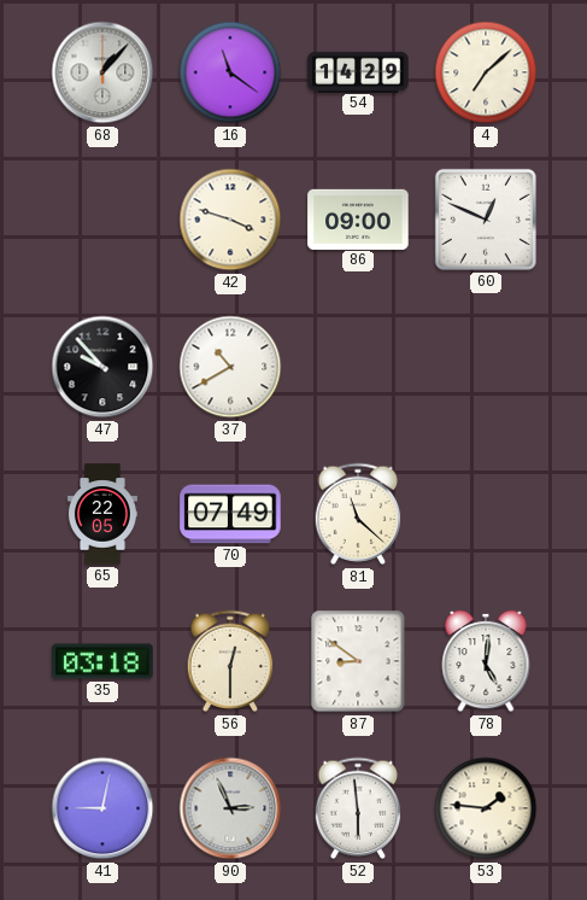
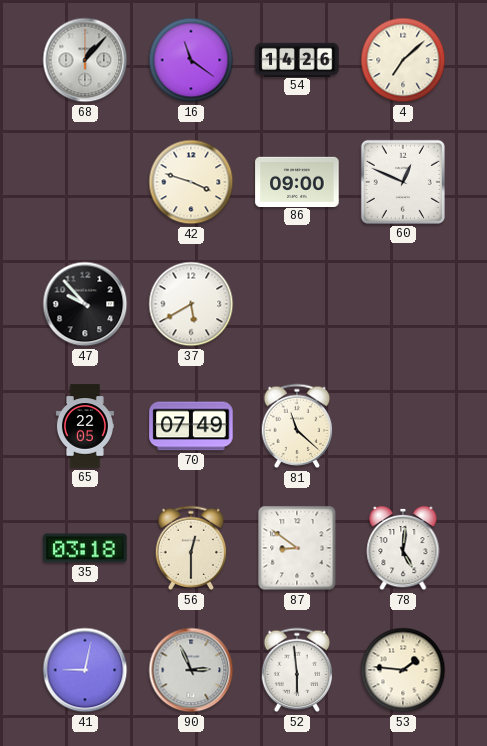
54: 14:29 -> 14:26
37: 10:40 -> 5:40
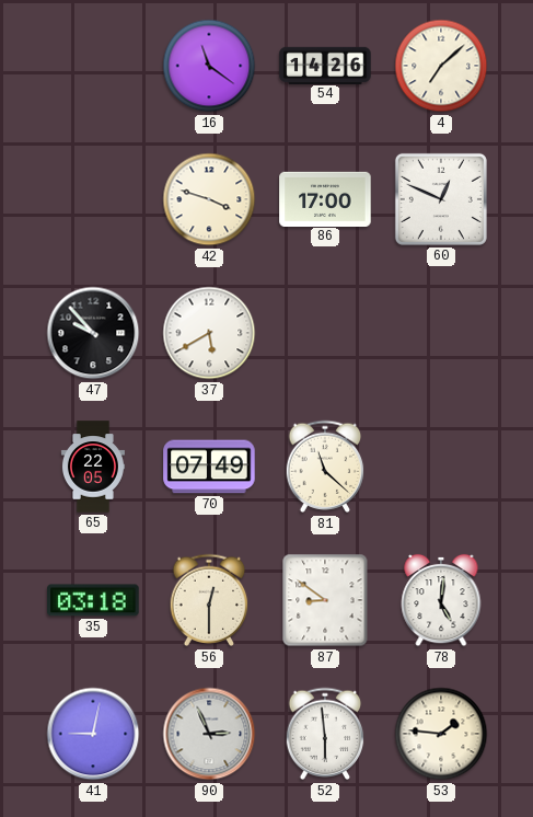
68: 1:07 -> none
86: 09:00 -> 17:00
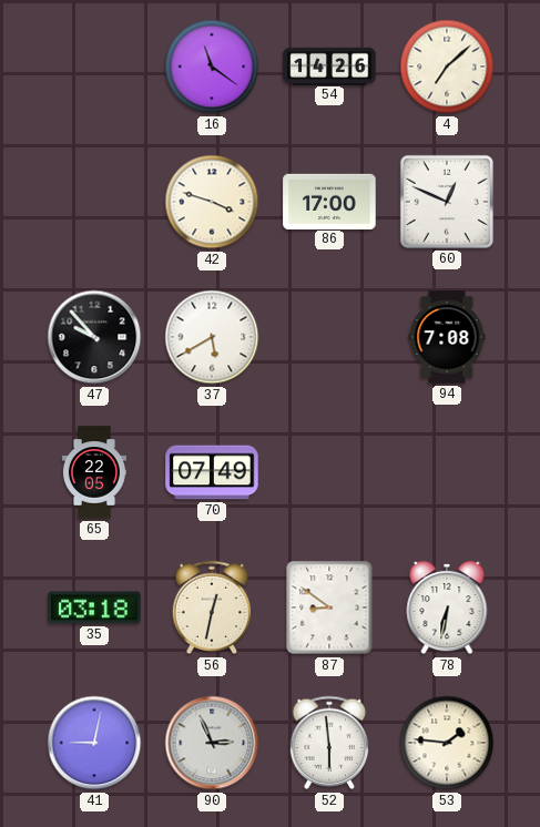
94: none -> 7:08
81: 11:22 -> none
56: 12:30 -> 12:32
78: 5:01 -> 6:32
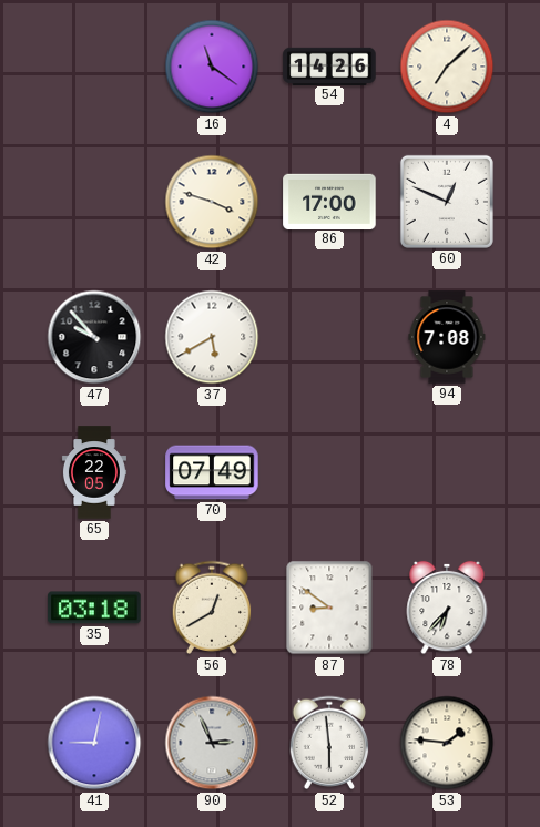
56: 12:32 -> 12:40
78: 6:32 -> 6:37
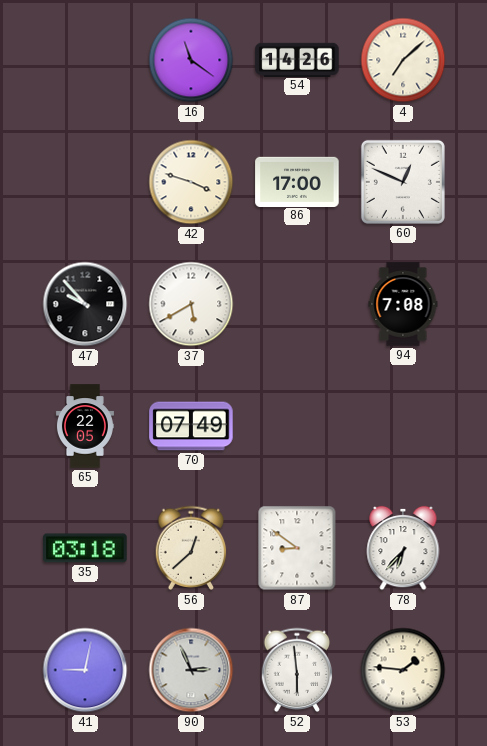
56: 12:40 -> 12:38
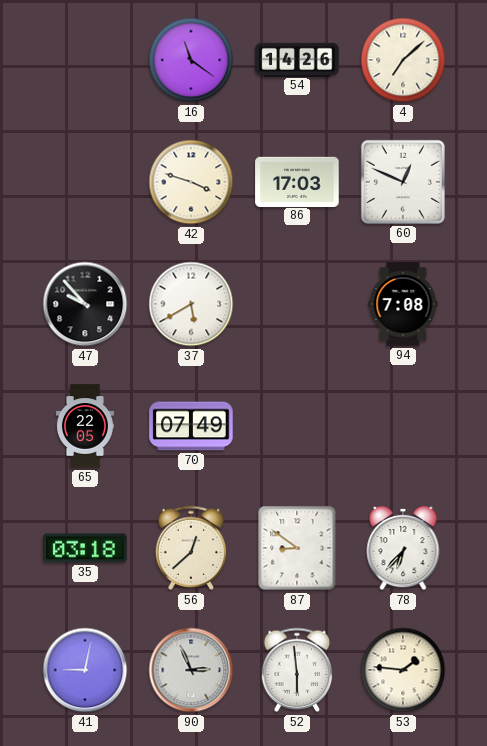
86: 17:00 -> 17:03
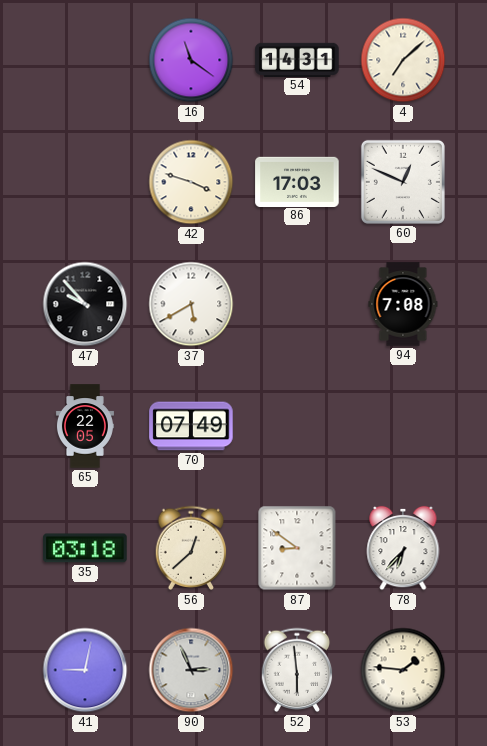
54: 14:26 -> 14:31
